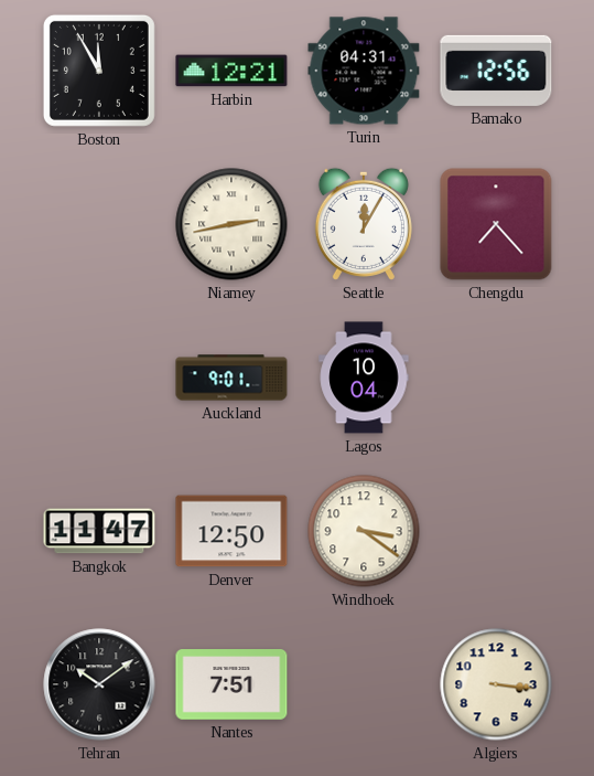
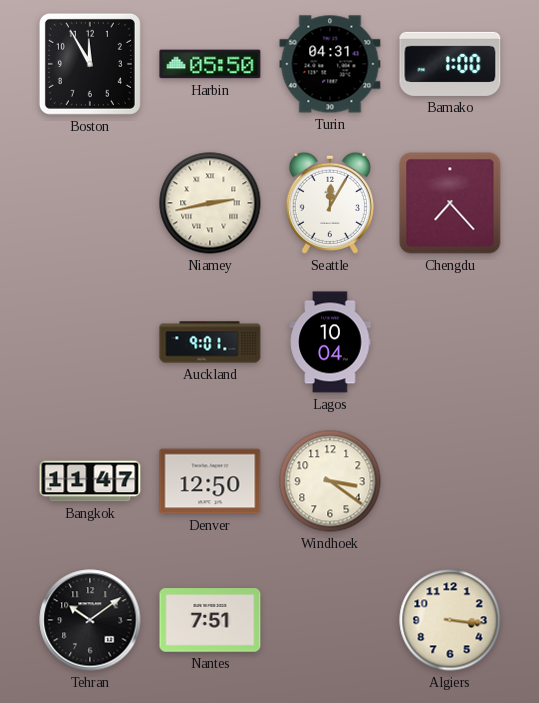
Harbin: 12:21 -> 05:50
Bamako: 12:56 -> 1:00
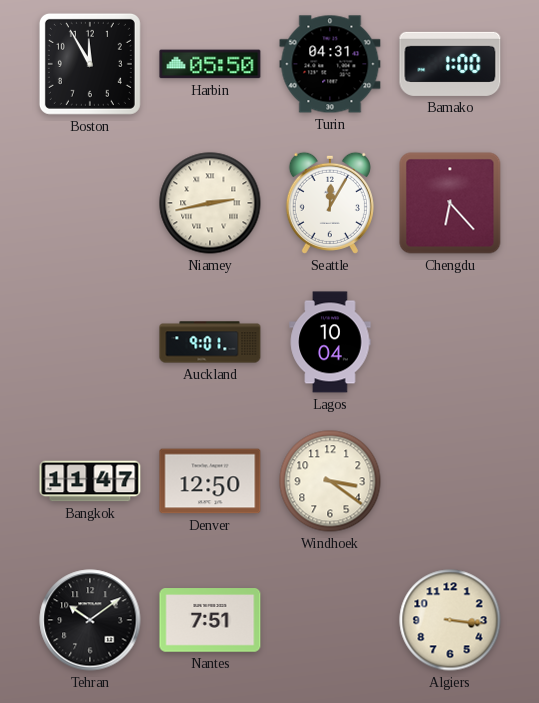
Chengdu: 7:23 -> 6:23
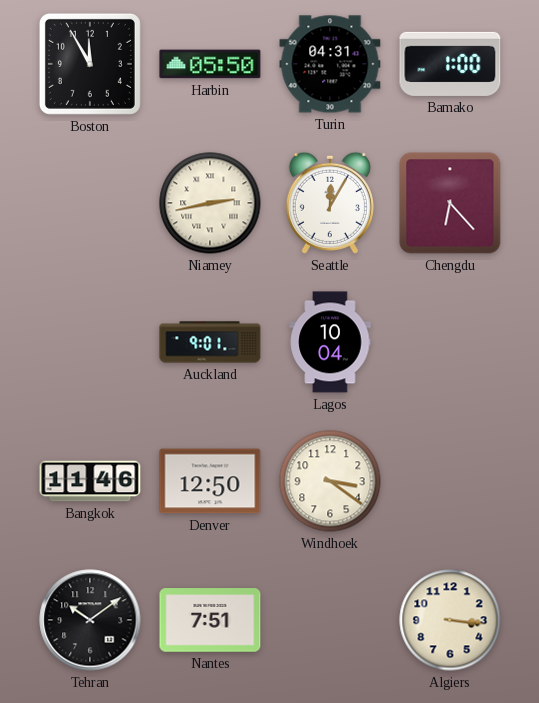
Bangkok: 11:47 -> 11:46
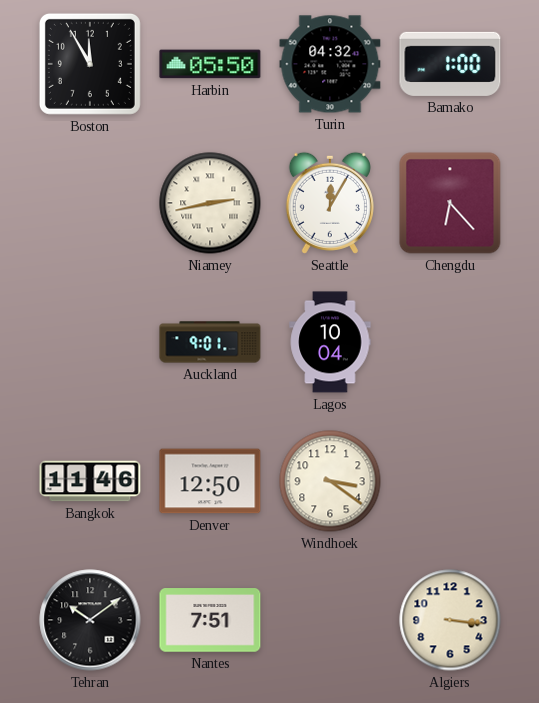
Turin: 04:31 -> 04:32
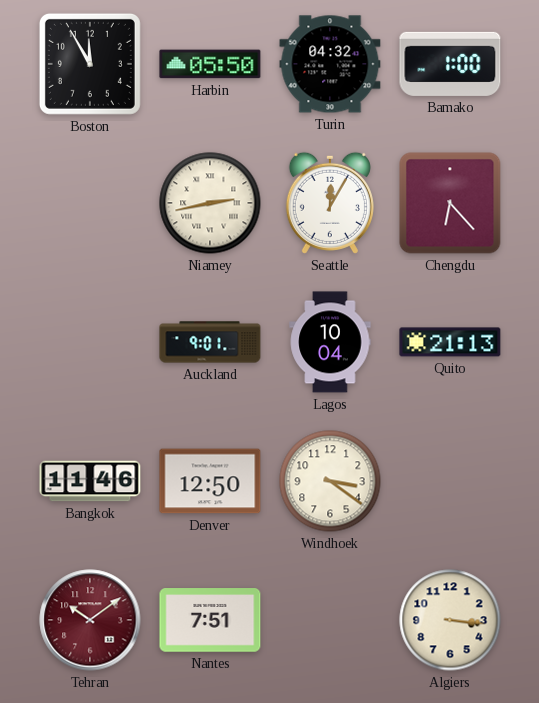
Quito: none -> 21:13
Tehran dial: black -> burgundy
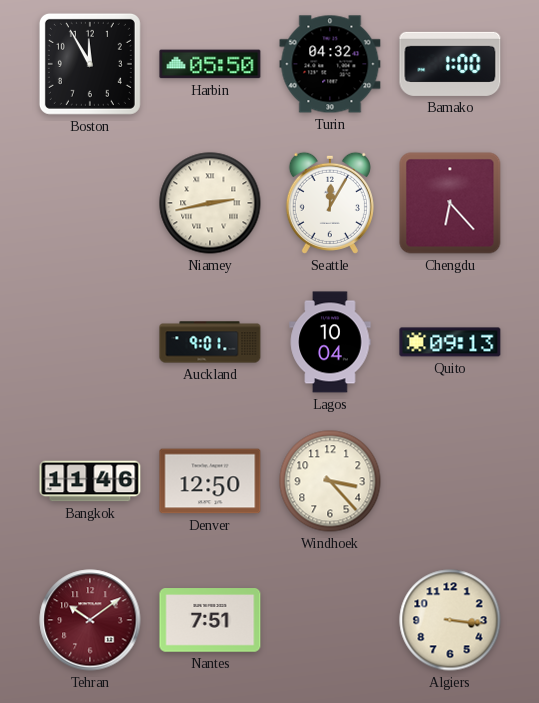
Quito: 21:13 -> 09:13
Windhoek: 3:21 -> 3:23
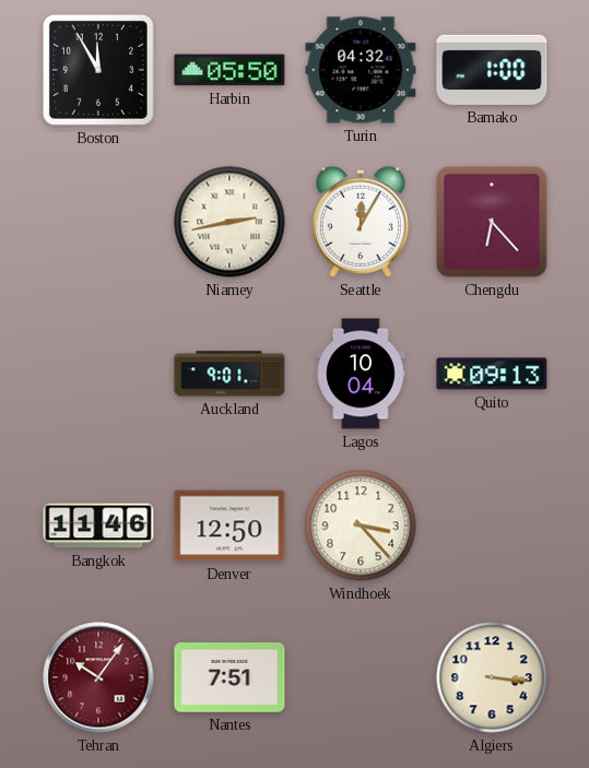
Tehran: 10:09 -> 10:06
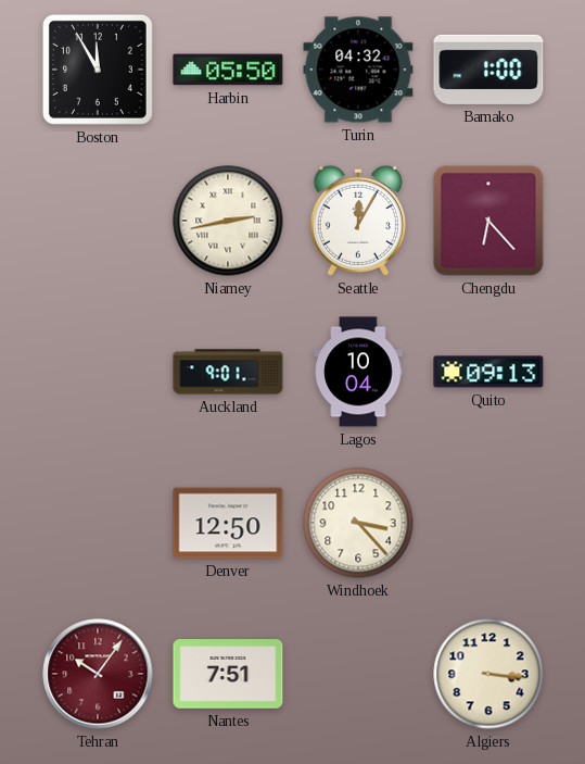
Bangkok: 11:46 -> none
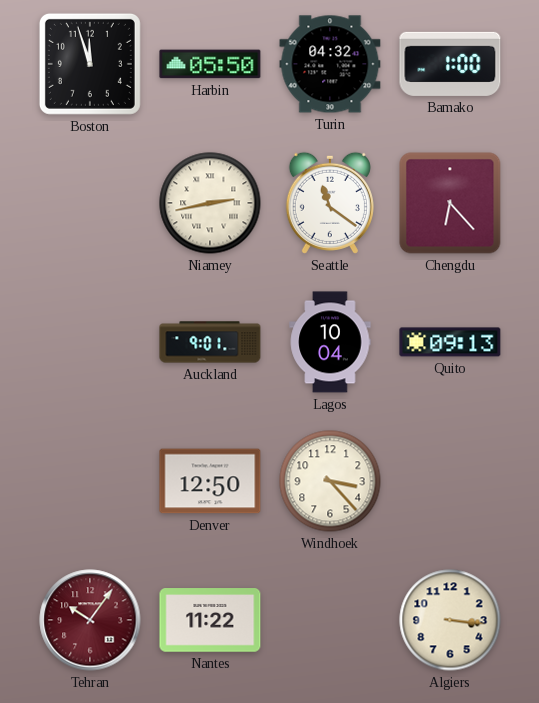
Boston: 11:55 -> 11:57
Seattle: 12:05 -> 11:21
Nantes: 7:51 -> 11:22
